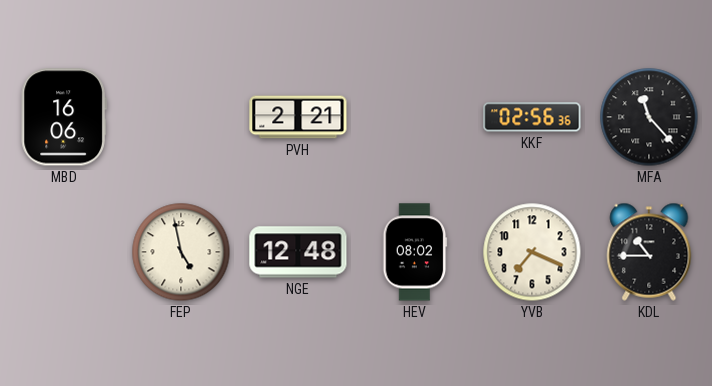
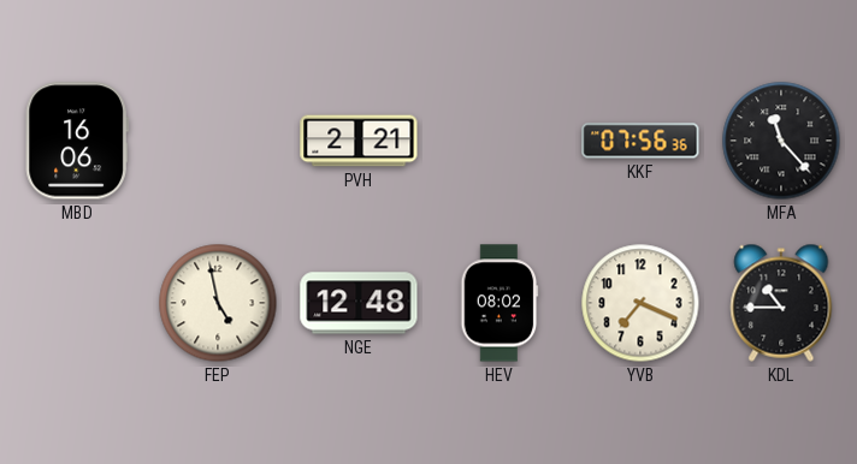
KKF: 02:56 -> 07:56
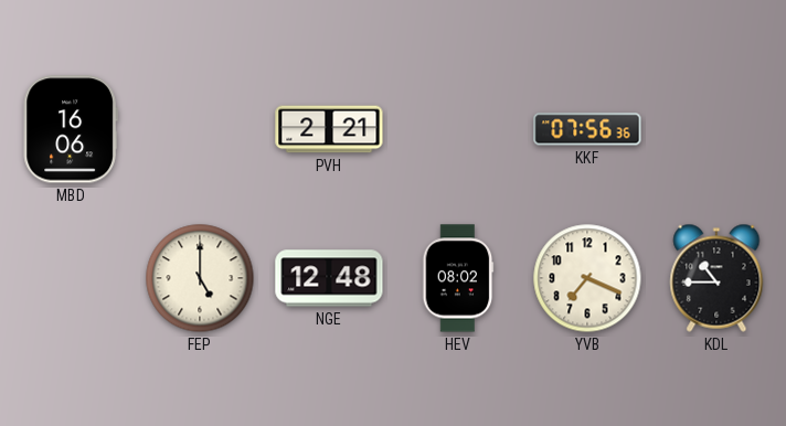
MFA: 11:23 -> none
FEP: 4:58 -> 5:00
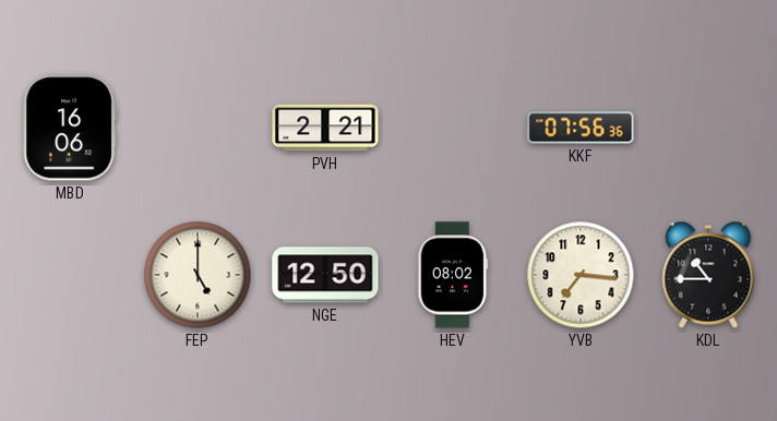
NGE: 12:48 -> 12:50
YVB: 7:19 -> 7:16
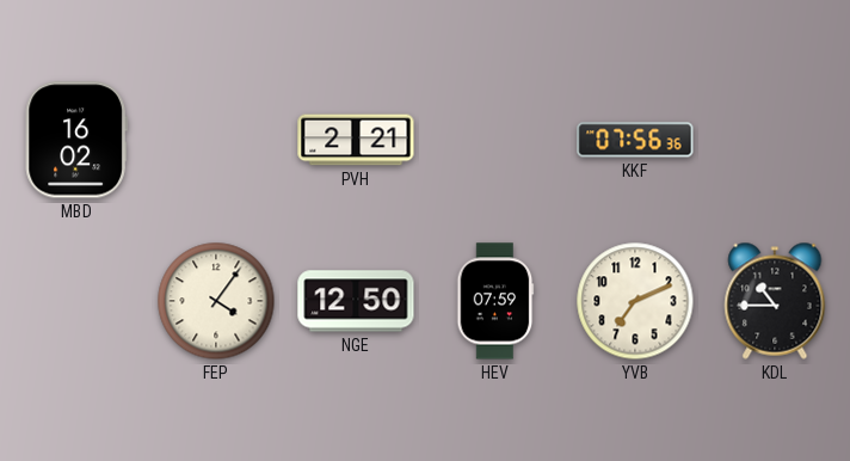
MBD: 16:06 -> 16:02
FEP: 5:00 -> 4:06
HEV: 08:02 -> 07:59
YVB: 7:16 -> 7:11
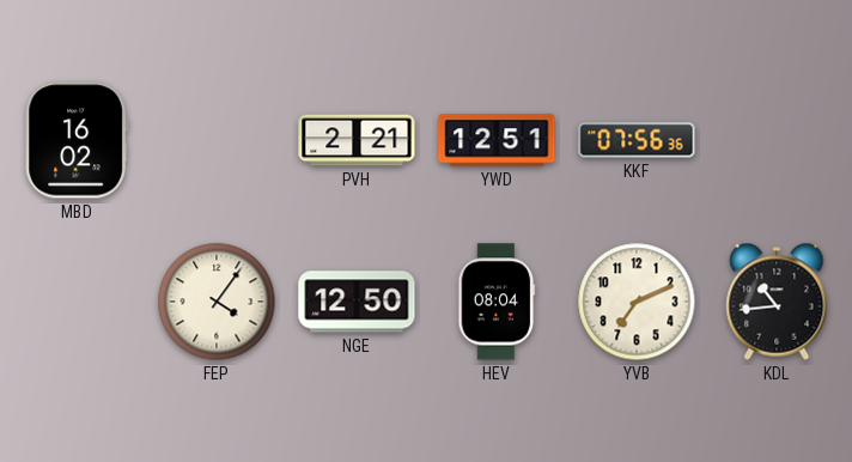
YWD: none -> 12:51
HEV: 07:59 -> 08:04
KDL: 10:45 -> 10:44
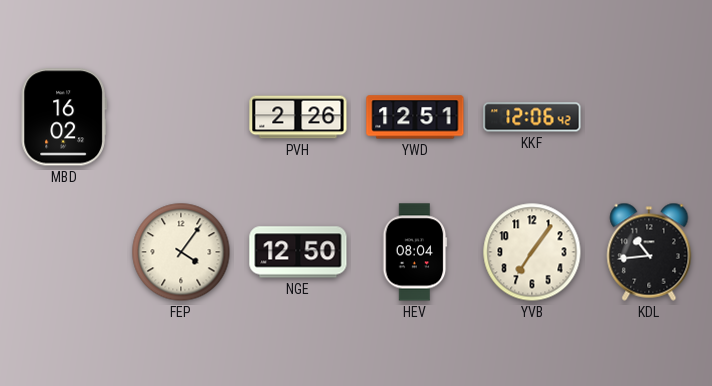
PVH: 2:21 -> 2:26
KKF: 07:56 -> 12:06
YVB: 7:11 -> 7:06
